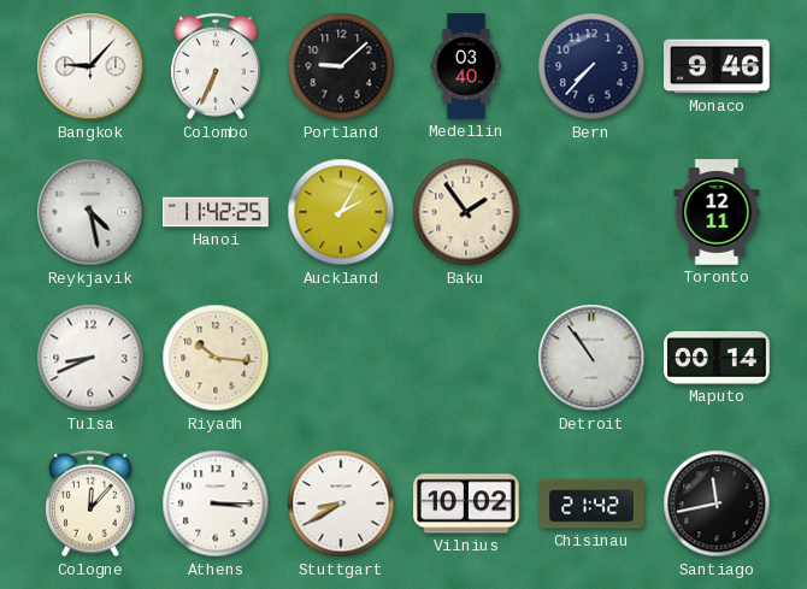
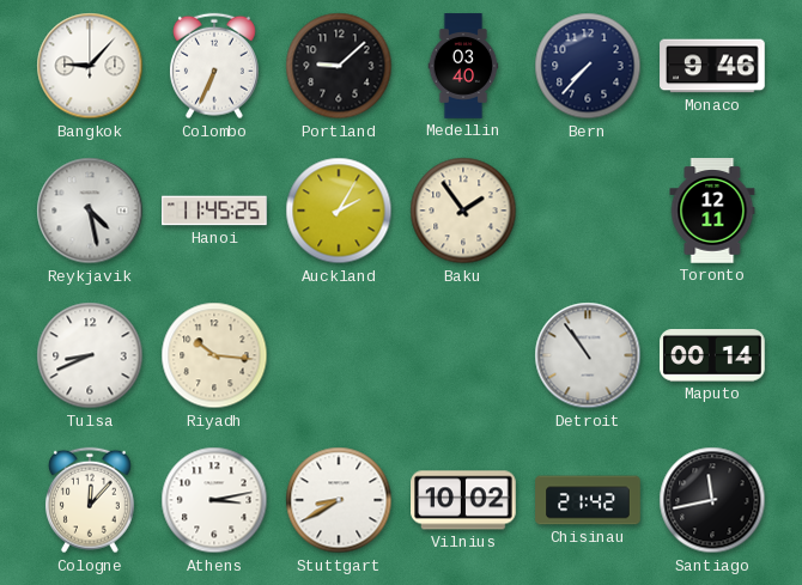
Hanoi: 11:42 -> 11:45
Athens: 3:15 -> 3:13
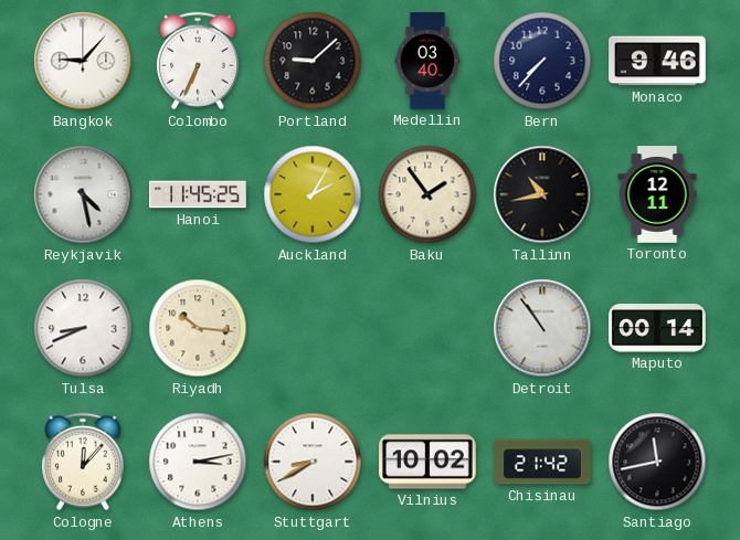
Tallinn: none -> 10:43
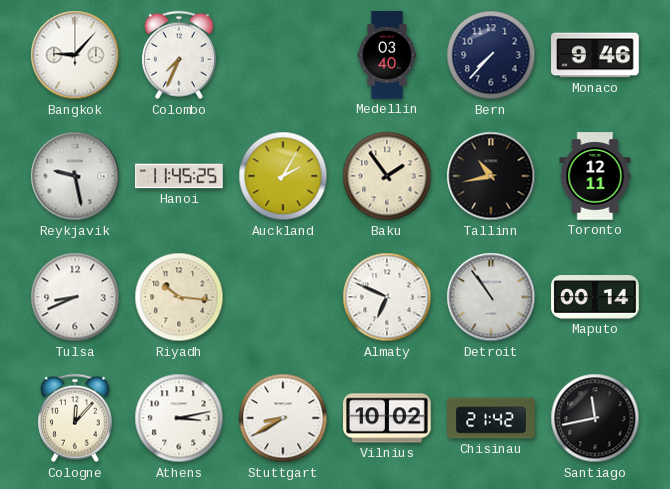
Colombo: 6:34 -> 7:34
Portland: 9:08 -> none
Reykjavik: 4:28 -> 9:28
Almaty: none -> 6:49
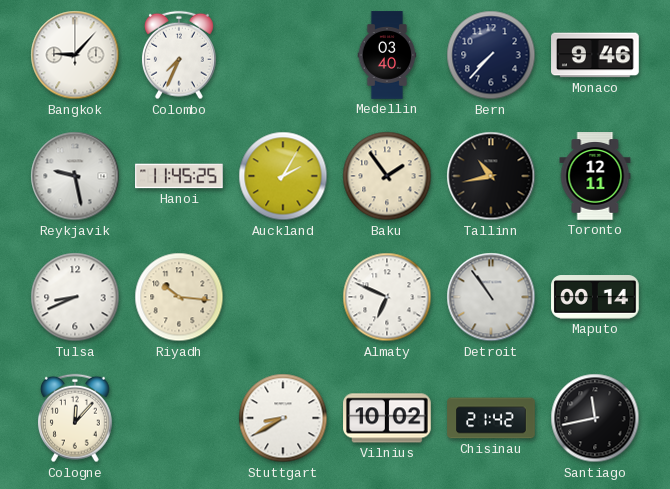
Athens: 3:13 -> none
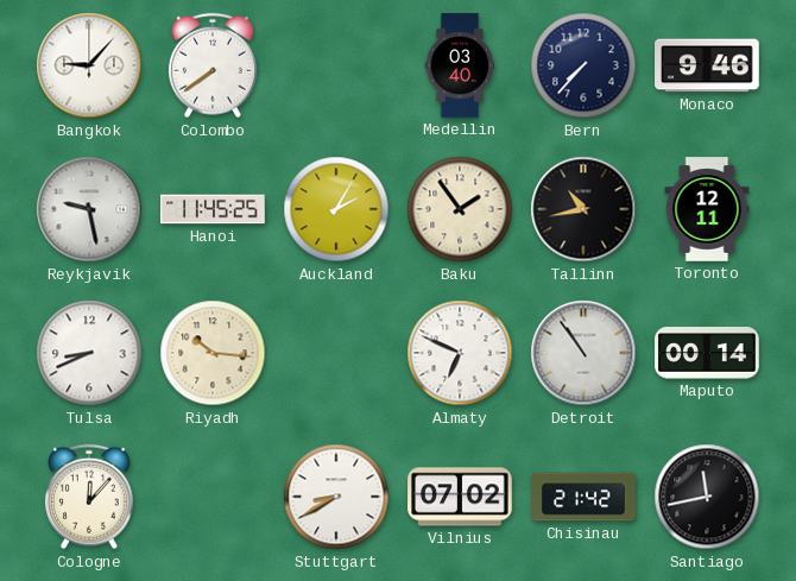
Colombo: 7:34 -> 7:39
Vilnius: 10:02 -> 07:02
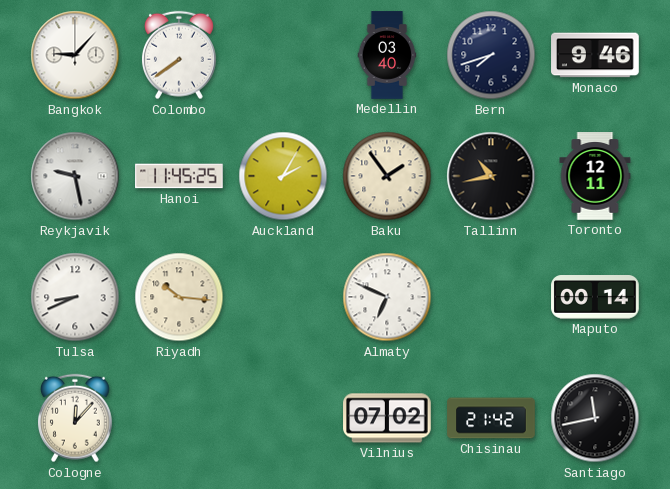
Bern: 7:37 -> 7:42
Detroit: 10:54 -> none
Stuttgart: 8:40 -> none
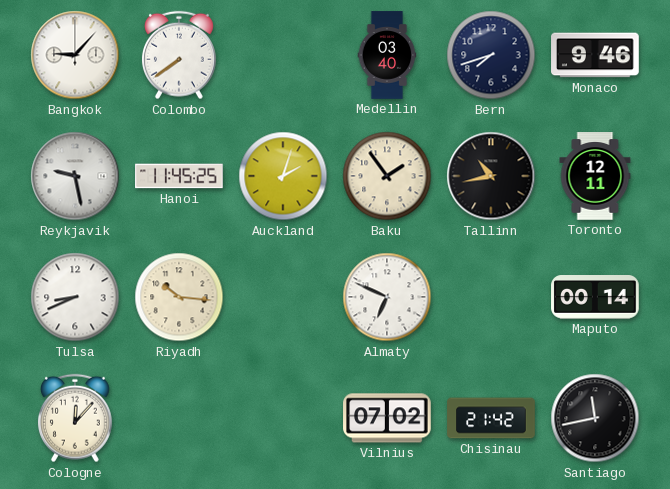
Auckland: 2:05 -> 2:03
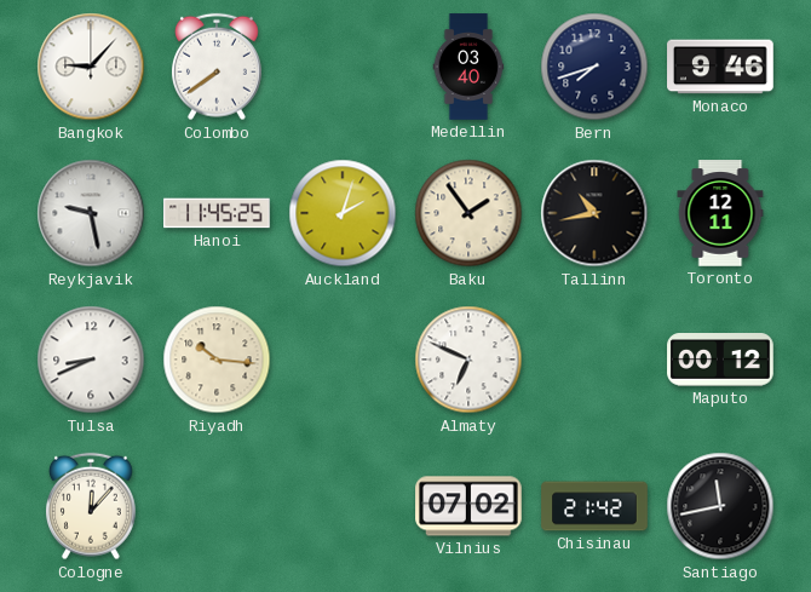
Maputo: 00:14 -> 00:12
